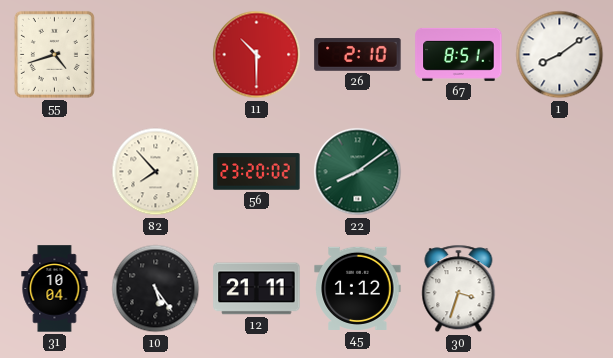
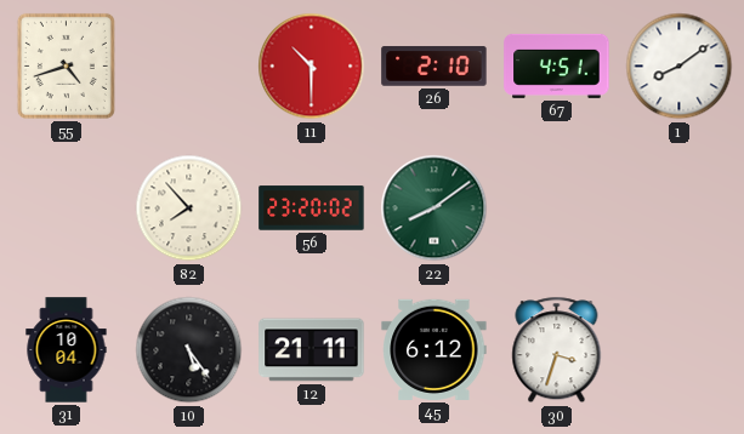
67: 8:51 -> 4:51
45: 1:12 -> 6:12
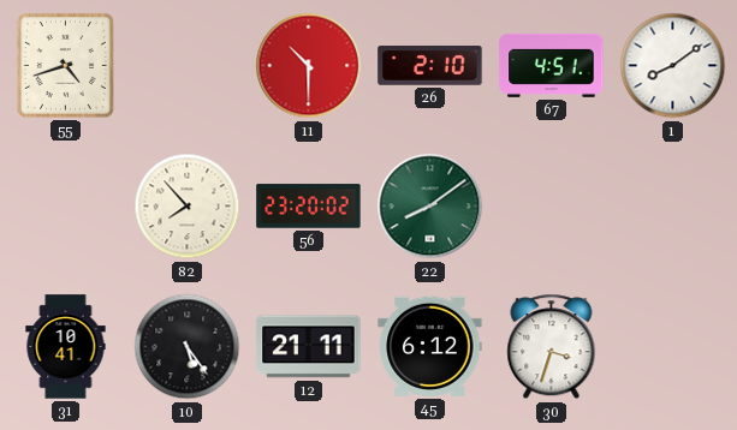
31: 10:04 -> 10:41
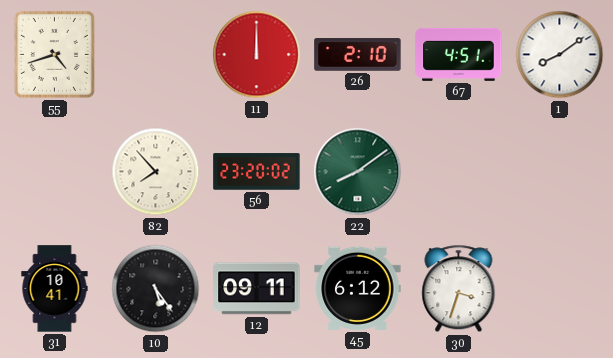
11: 10:30 -> 12:00
12: 21:11 -> 09:11
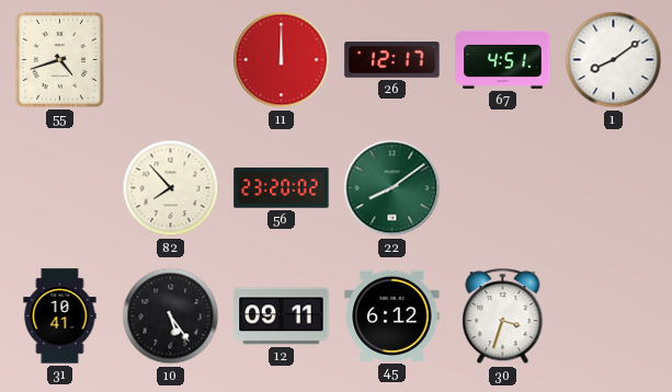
26: 2:10 -> 12:17
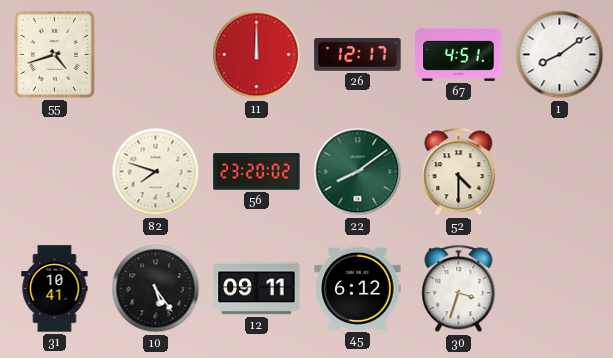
82: 7:53 -> 7:48
52: none -> 4:30
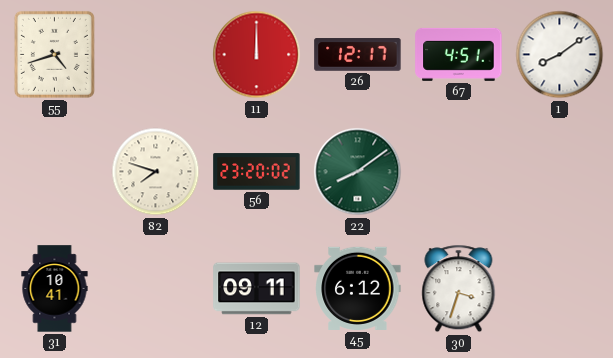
52: 4:30 -> none
10: 5:24 -> none
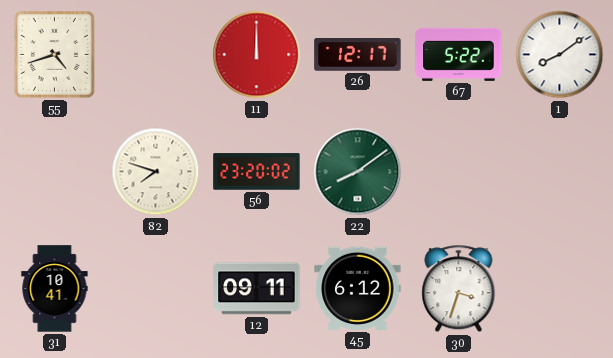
67: 4:51 -> 5:22
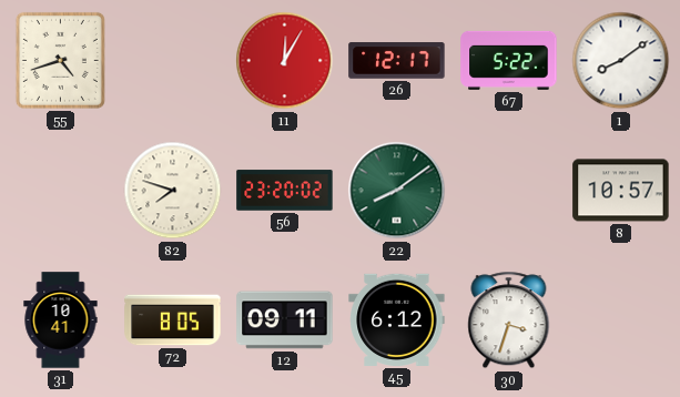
11: 12:00 -> 12:05
8: none -> 10:57
72: none -> 8:05
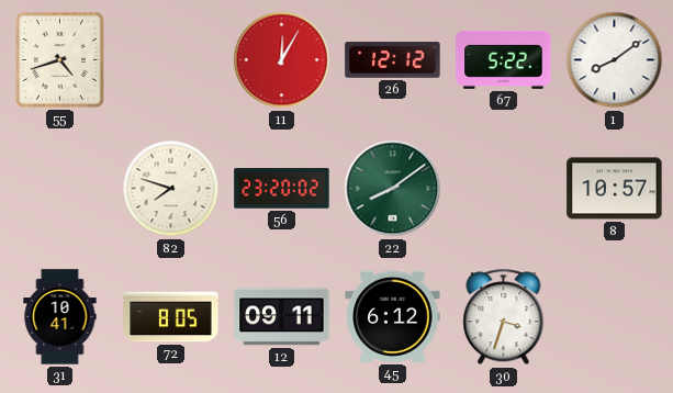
26: 12:17 -> 12:12
